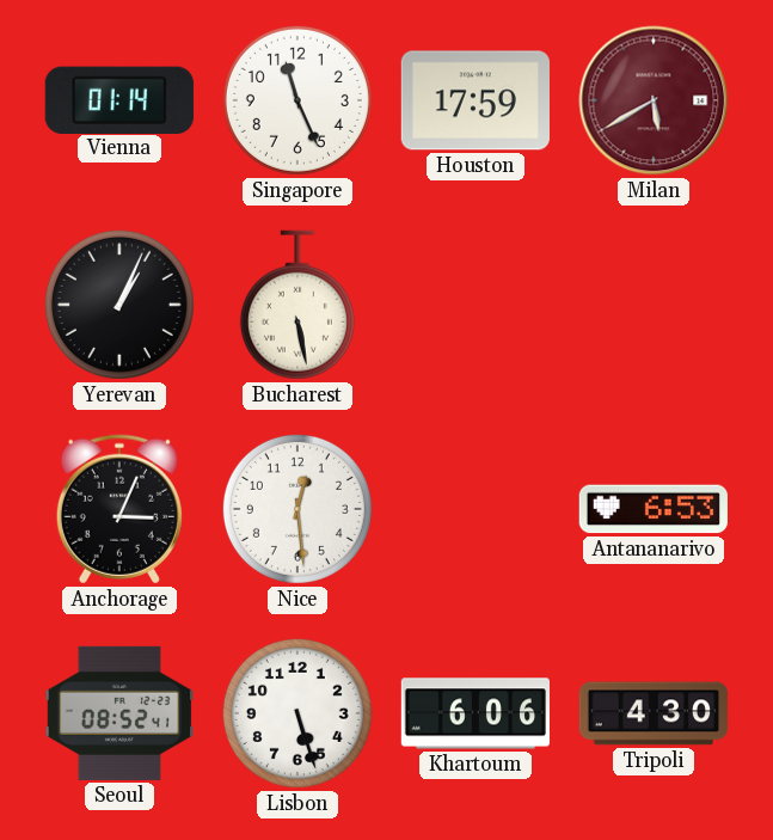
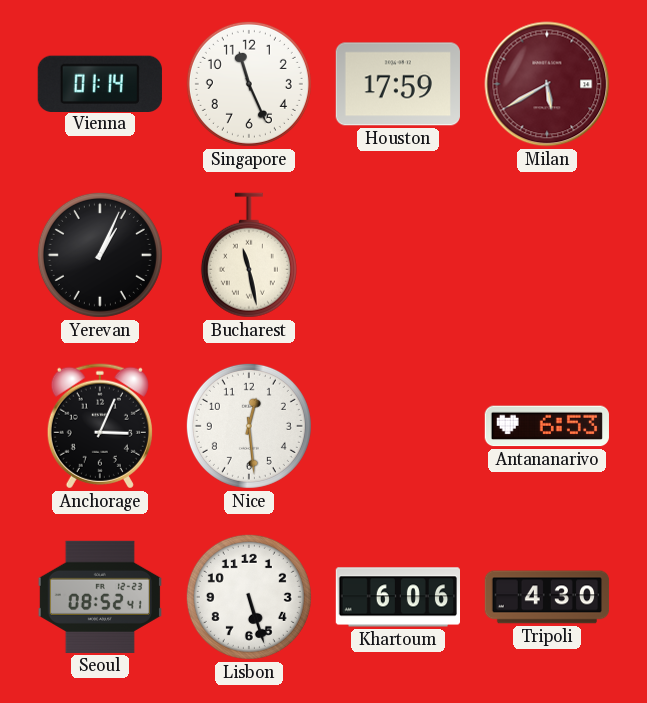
Bucharest: 5:28 -> 11:28
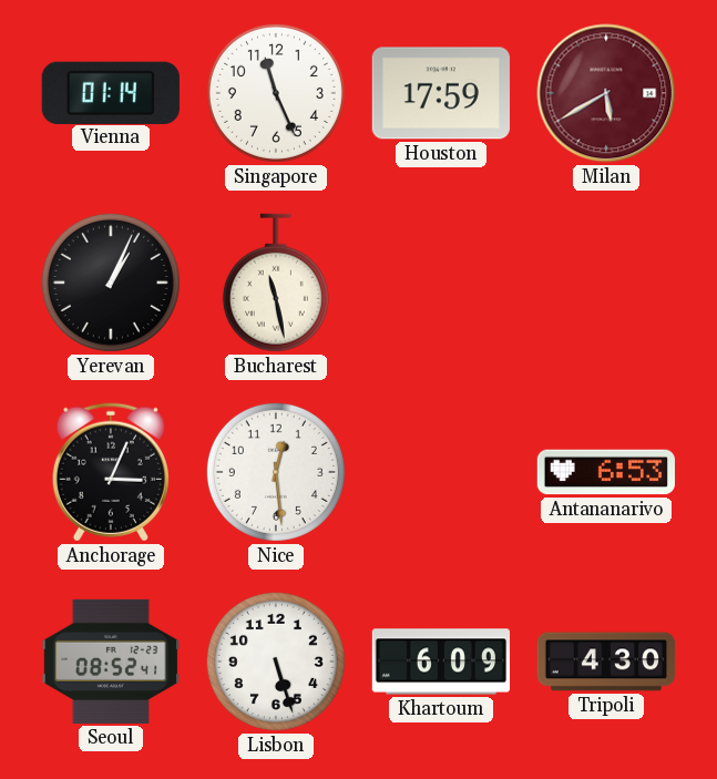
Khartoum: 6:06 -> 6:09
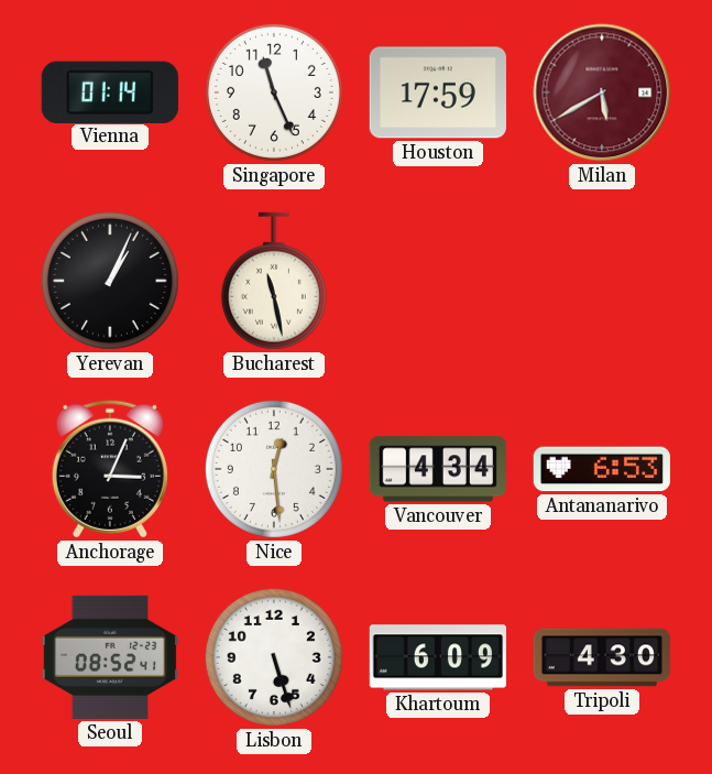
Vancouver: none -> 4:34
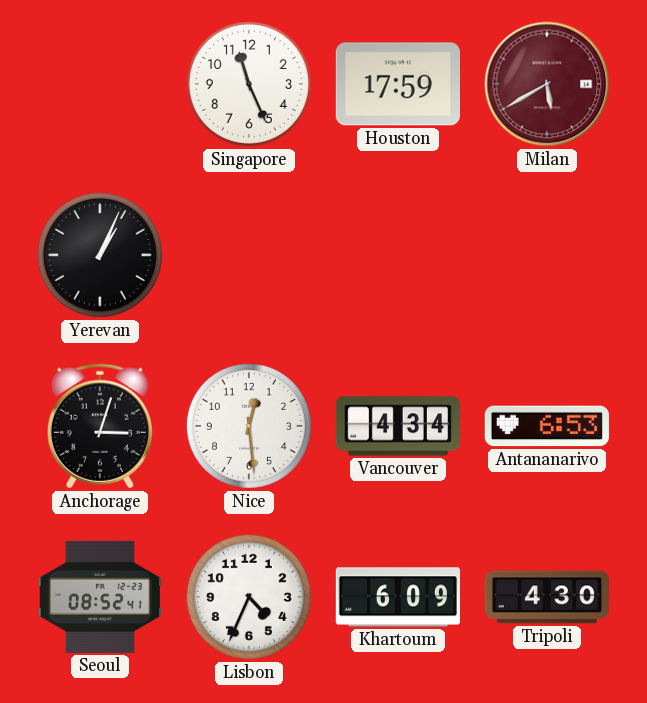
Vienna: 01:14 -> none
Bucharest: 11:28 -> none
Anchorage: 3:04 -> 3:03
Lisbon: 5:27 -> 4:34
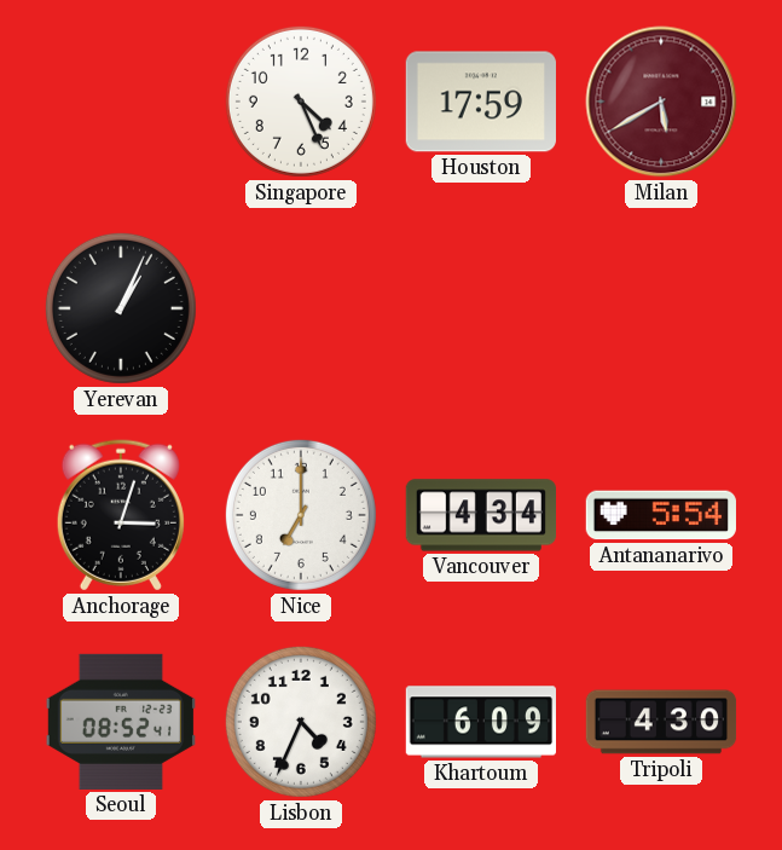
Singapore: 11:26 -> 4:26
Nice: 12:29 -> 7:00
Antananarivo: 6:53 -> 5:54
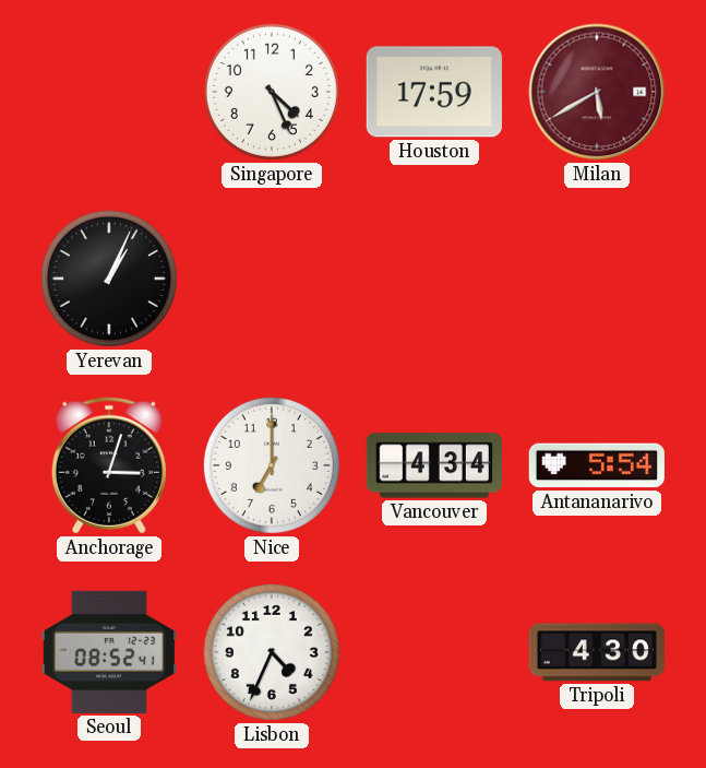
Khartoum: 6:09 -> none
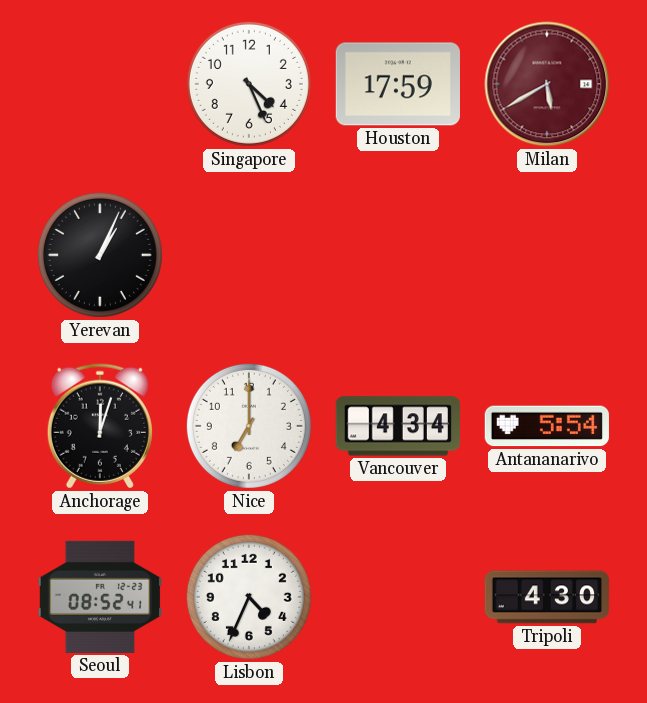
Anchorage: 3:03 -> 12:03
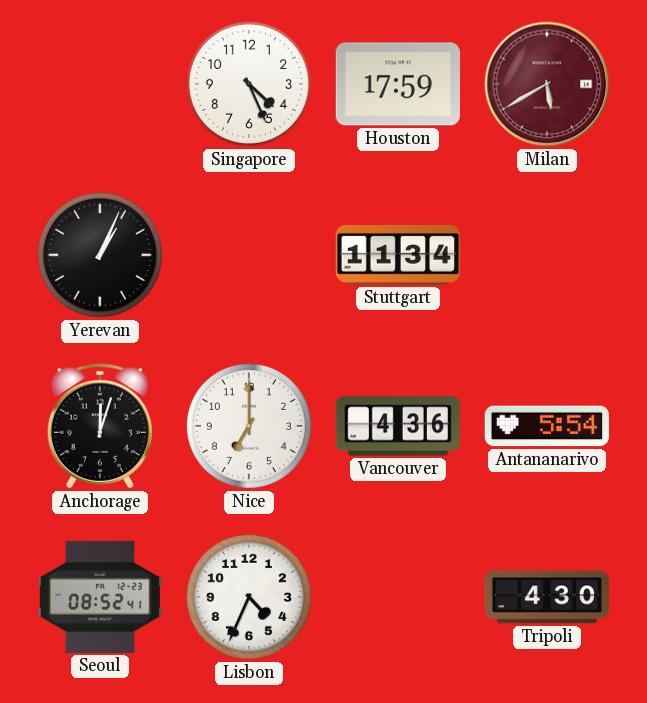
Stuttgart: none -> 11:34
Vancouver: 4:34 -> 4:36
